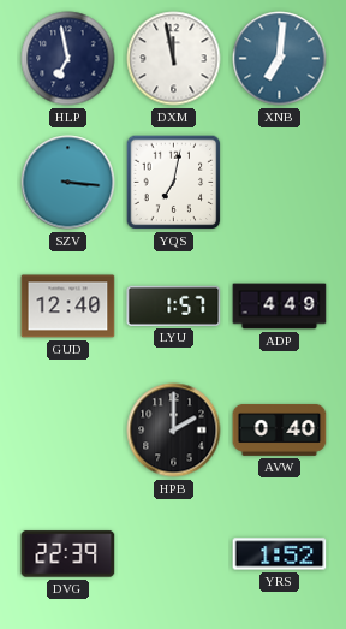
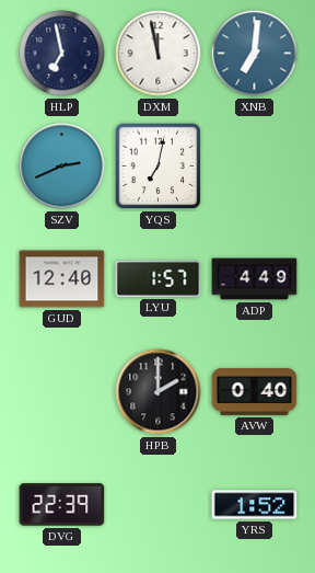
SZV: 3:16 -> 2:41
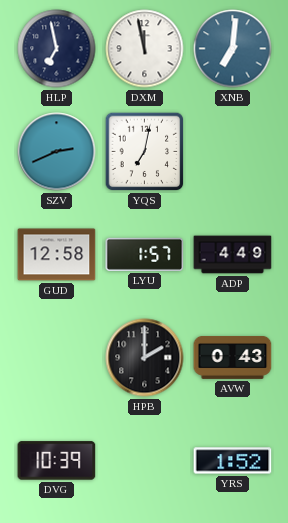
GUD: 12:40 -> 12:58
AVW: 0:40 -> 0:43
DVG: 22:39 -> 10:39
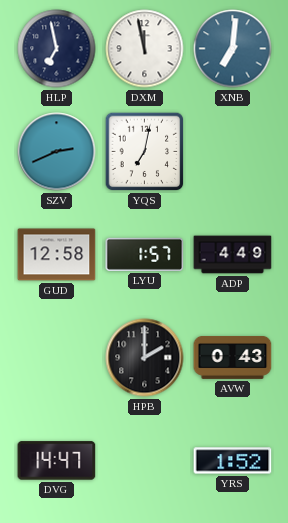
DVG: 10:39 -> 14:47
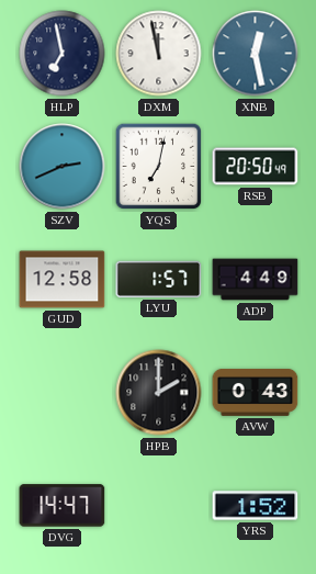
XNB: 7:01 -> 12:28
RSB: none -> 20:50
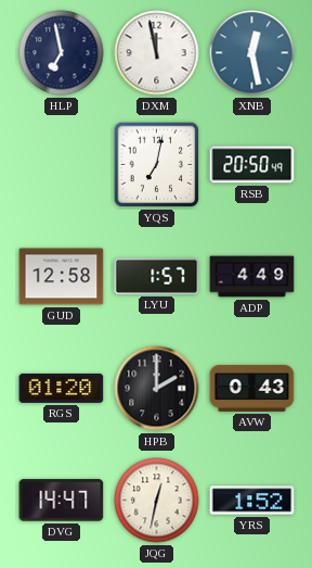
SZV: 2:41 -> none
RGS: none -> 01:20
JQG: none -> 12:32
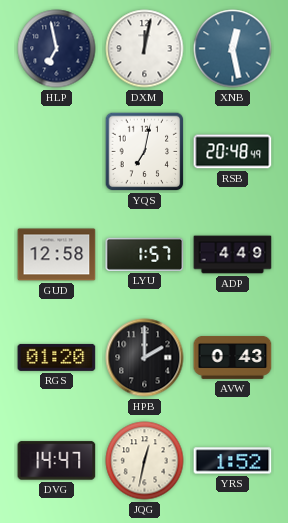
DXM: 11:58 -> 12:02
RSB: 20:50 -> 20:48
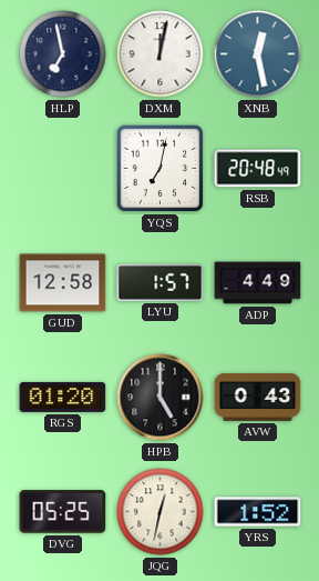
HPB: 2:00 -> 5:00
DVG: 14:47 -> 05:25
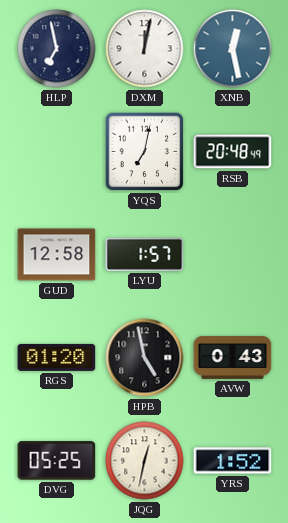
ADP: 4:49 -> none
HPB: 5:00 -> 4:58
